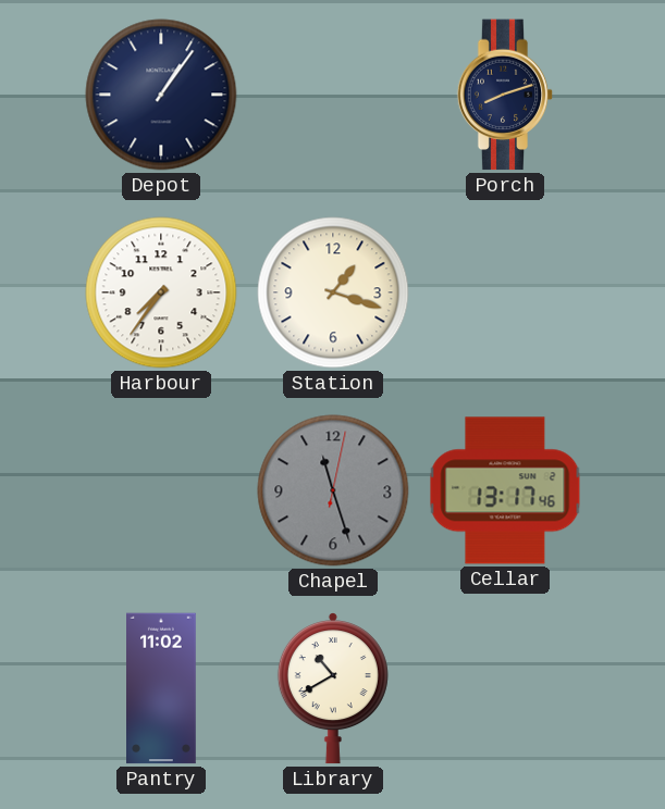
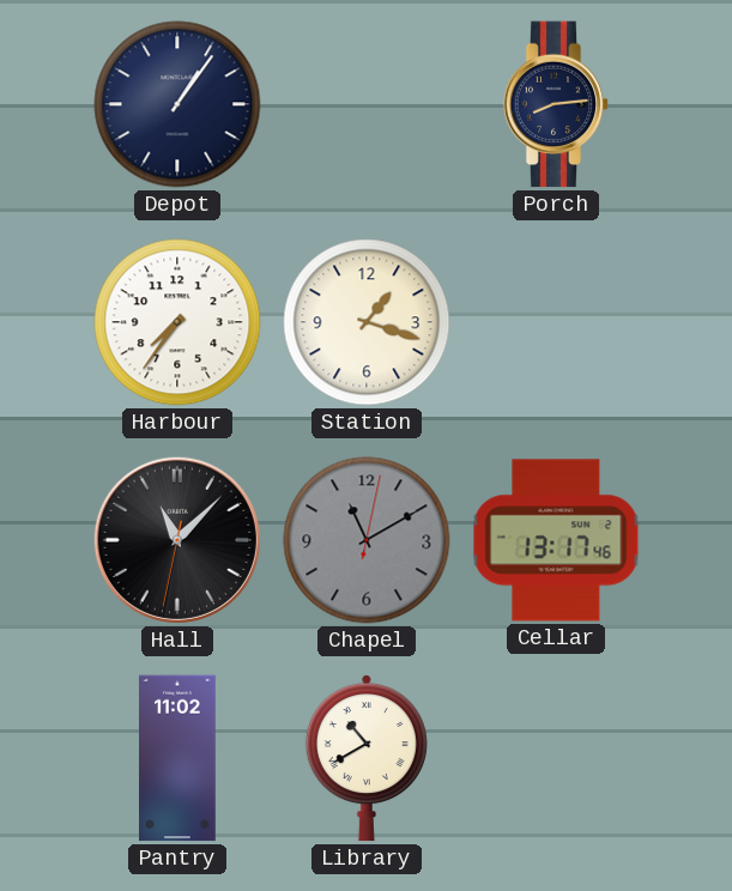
Porch: 8:12 -> 8:14
Hall: none -> 11:07
Chapel: 11:27 -> 11:10
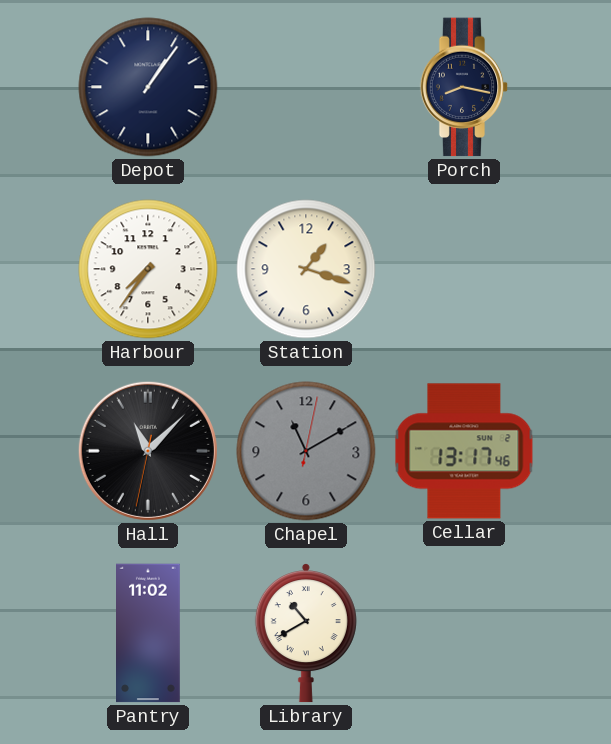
Porch: 8:14 -> 8:17
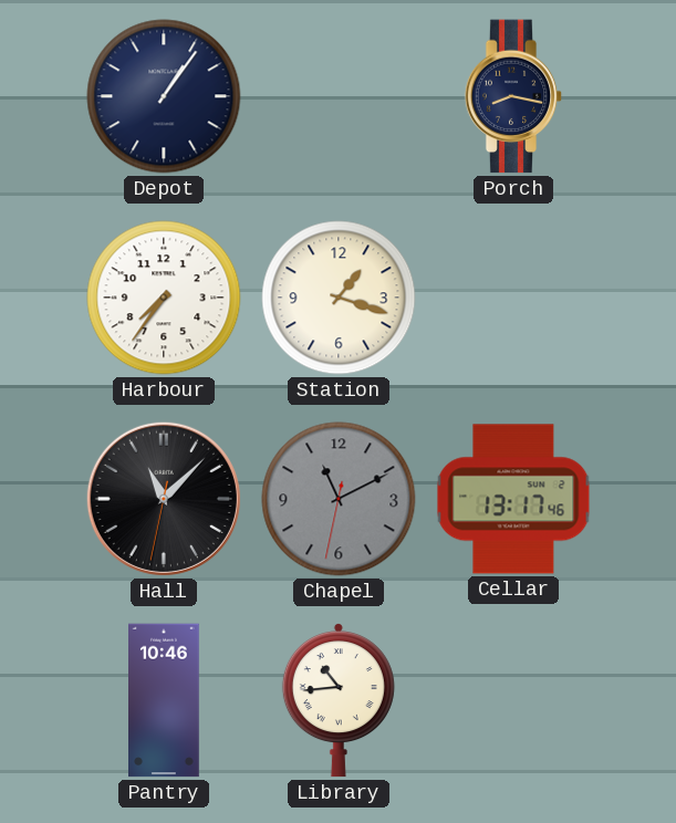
Chapel: 11:10:02 -> 11:10:32
Pantry: 11:02 -> 10:46
Library: 10:40 -> 10:44
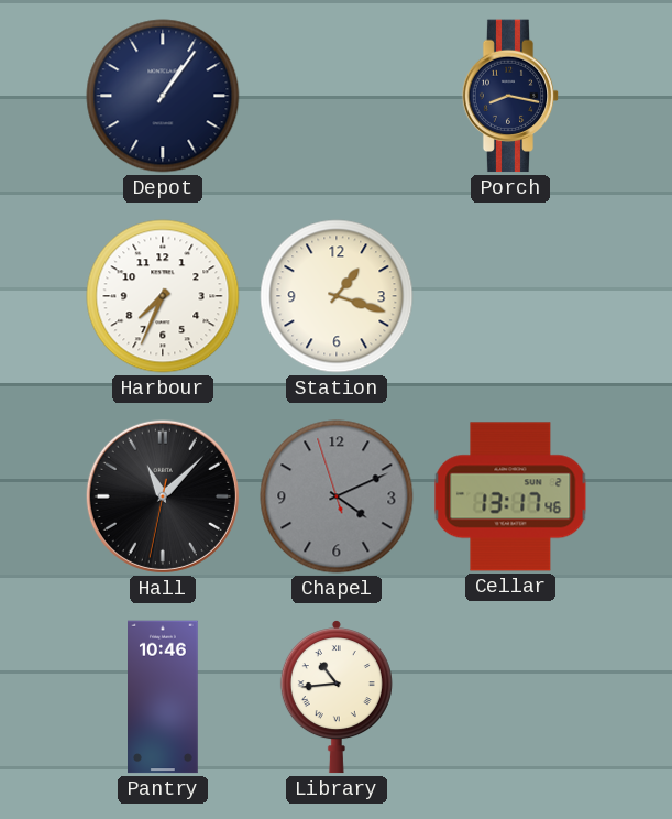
Harbour: 7:36 -> 7:34
Chapel: 11:10 -> 4:10
